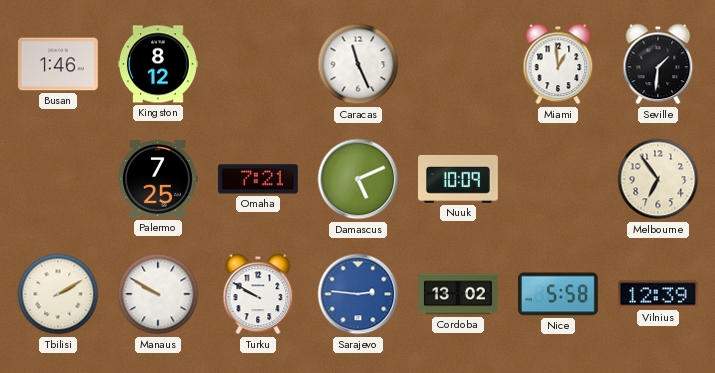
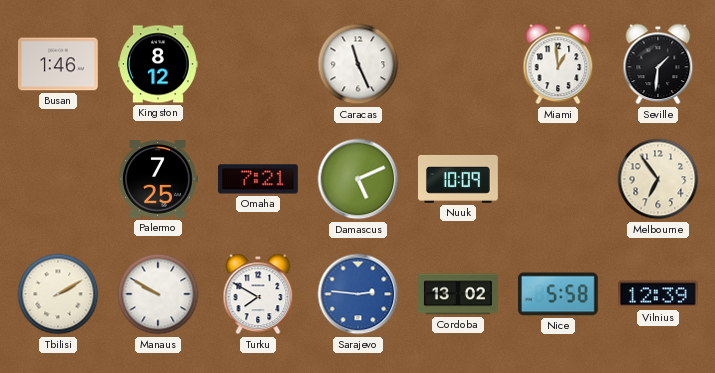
Turku: 9:50 -> 7:50
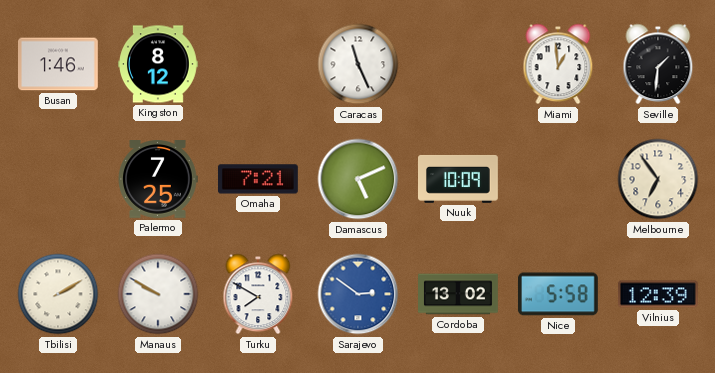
Sarajevo: 2:46 -> 2:51
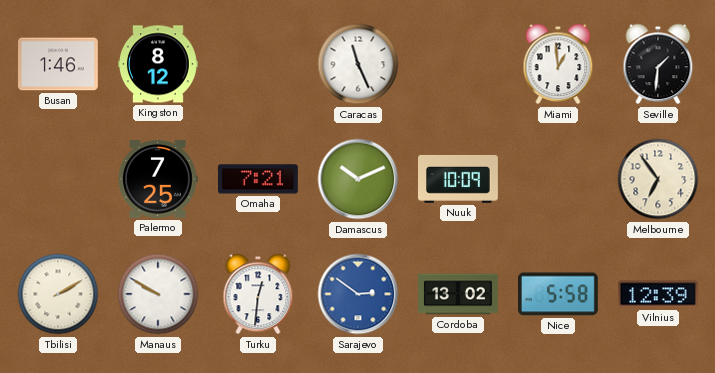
Damascus: 5:11 -> 10:11
Turku: 7:50 -> 12:31
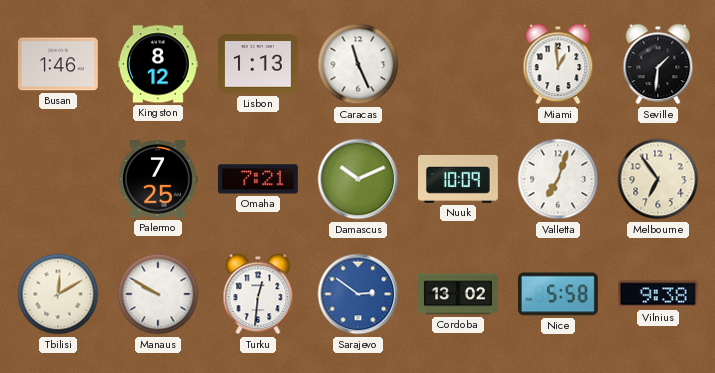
Lisbon: none -> 1:13
Valletta: none -> 7:03
Tbilisi: 2:10 -> 12:10
Vilnius: 12:39 -> 9:38
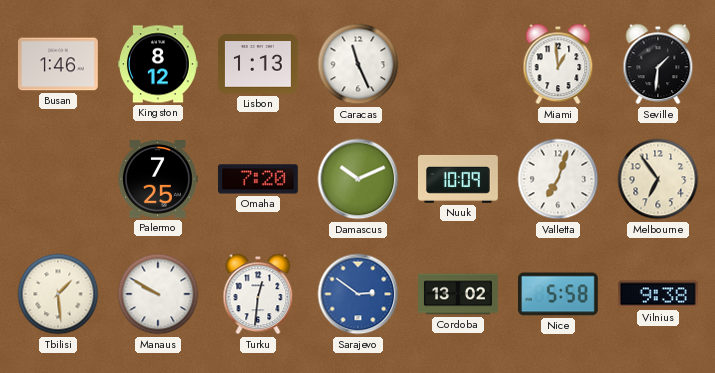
Omaha: 7:21 -> 7:20
Tbilisi: 12:10 -> 1:29
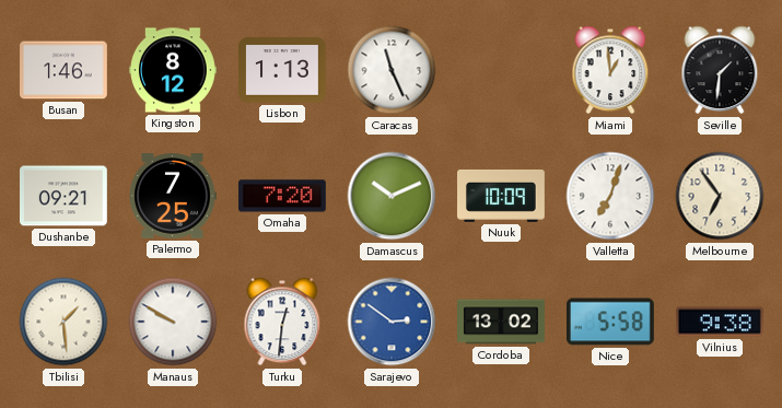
Dushanbe: none -> 09:21
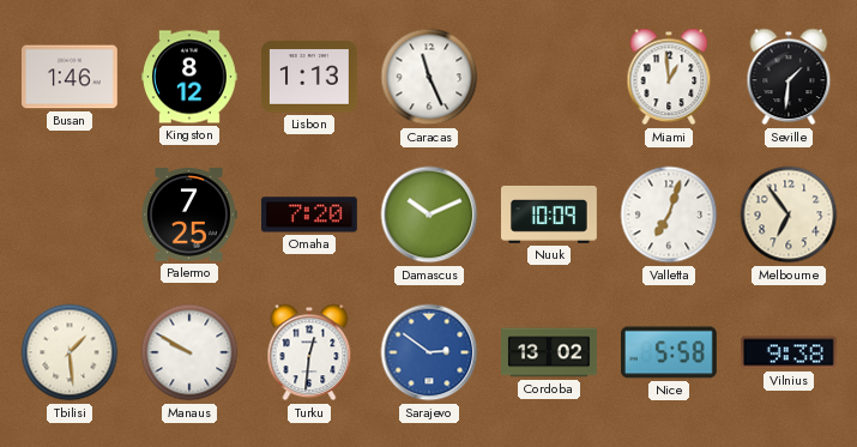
Dushanbe: 09:21 -> none
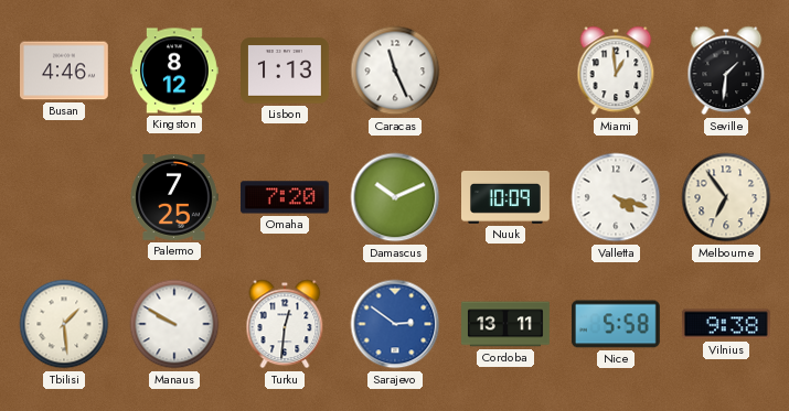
Busan: 1:46 -> 4:46
Valletta: 7:03 -> 4:18
Cordoba: 13:02 -> 13:11
